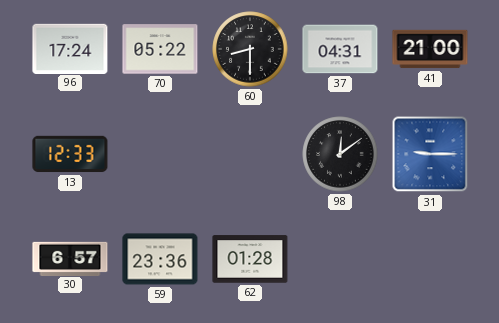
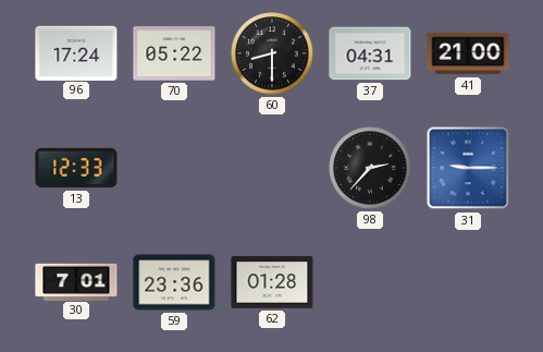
98: 12:09 -> 2:37
30: 6:57 -> 7:01
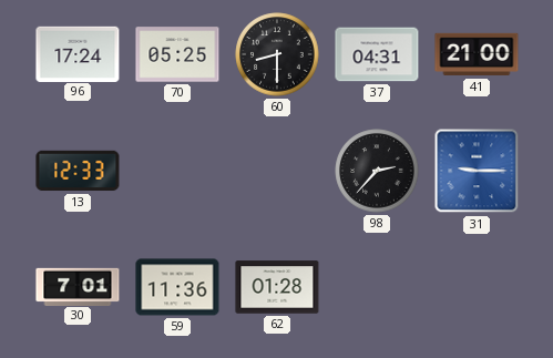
70: 05:22 -> 05:25
59: 23:36 -> 11:36
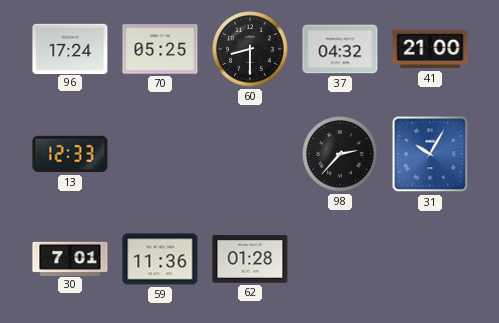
37: 04:31 -> 04:32
31: 9:15 -> 10:05
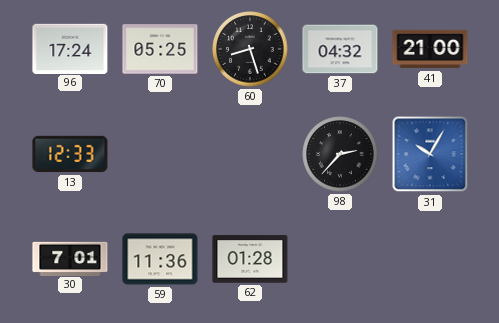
60: 8:30 -> 8:27
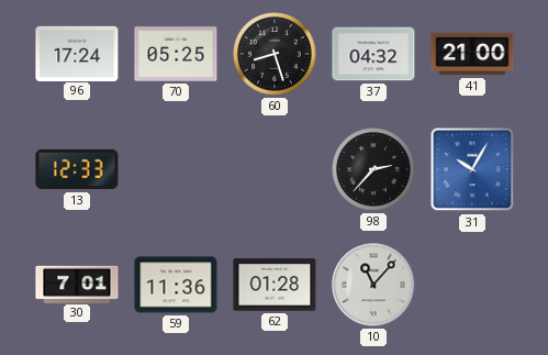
10: none -> 11:07
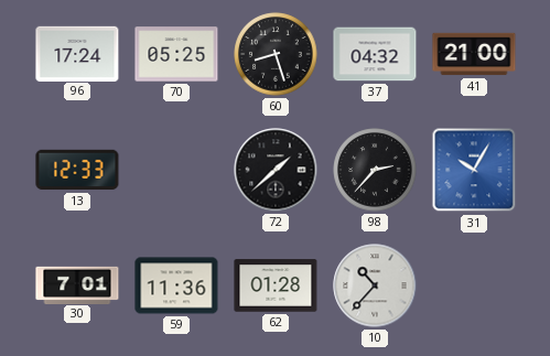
72: none -> 1:38
10: 11:07 -> 10:37
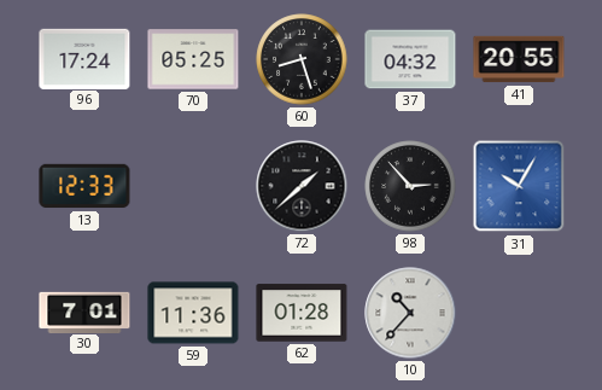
41: 21:00 -> 20:55
98: 2:37 -> 2:53
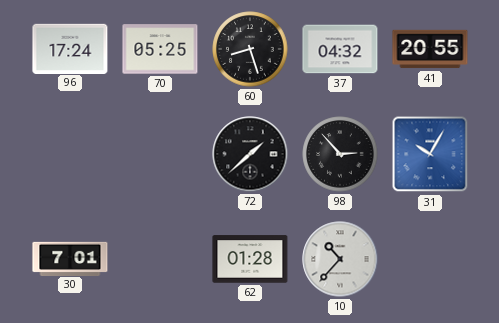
13: 12:33 -> none
59: 11:36 -> none
